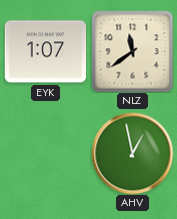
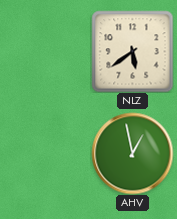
EYK: 1:07 -> none
NLZ: 11:39 -> 5:39
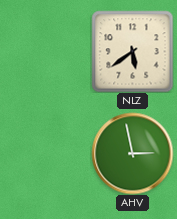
AHV: 12:58 -> 2:58
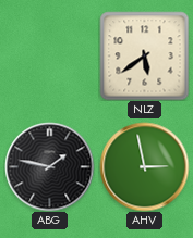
ABG: none -> 1:47
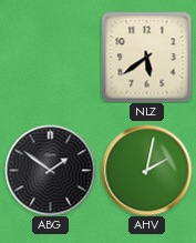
ABG: 1:47 -> 1:51
AHV: 2:58 -> 2:02
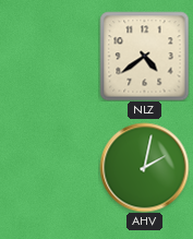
NLZ: 5:39 -> 4:39
ABG: 1:51 -> none
